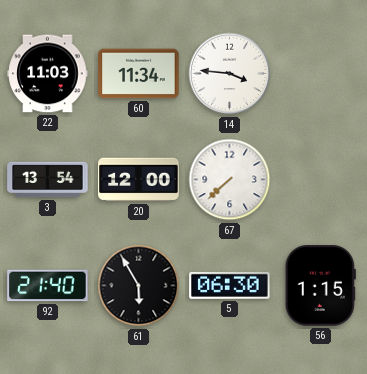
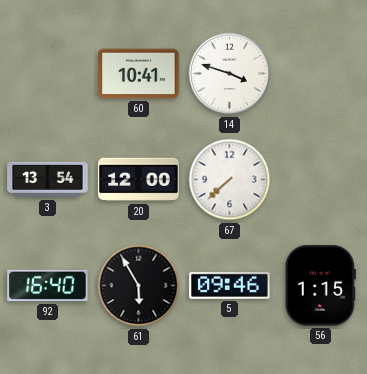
22: 11:03 -> none
60: 11:34 -> 10:41
14: 3:46 -> 3:48
92: 21:40 -> 16:40
5: 06:30 -> 09:46
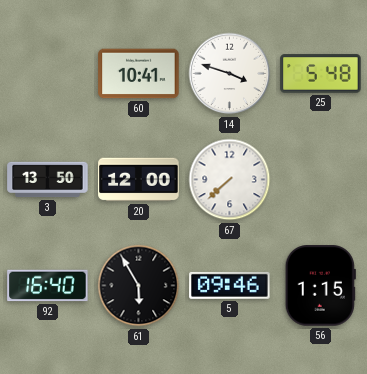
25: none -> 5:48
3: 13:54 -> 13:50
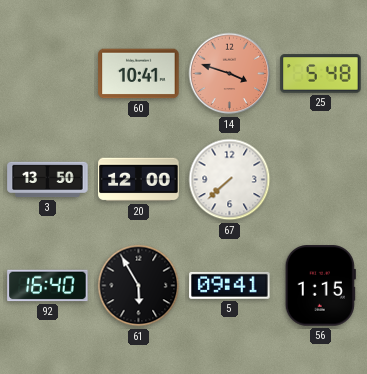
14 dial: white -> salmon
5: 09:46 -> 09:41
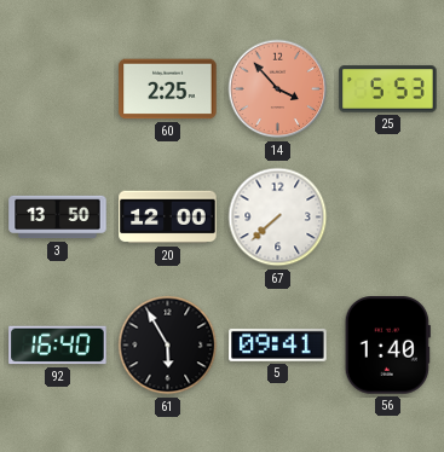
60: 10:41 -> 2:25
14: 3:48 -> 3:53
25: 5:48 -> 5:53
56: 1:15 -> 1:40
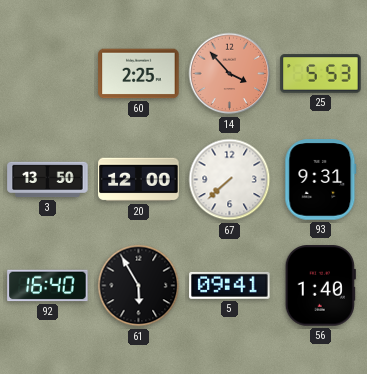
93: none -> 9:31
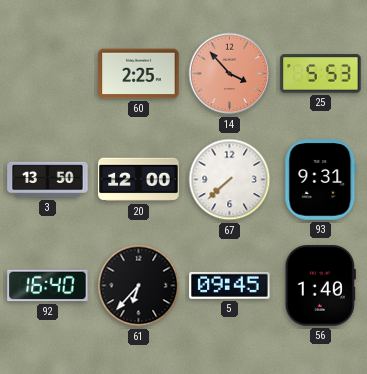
61: 5:55 -> 6:37
5: 09:41 -> 09:45
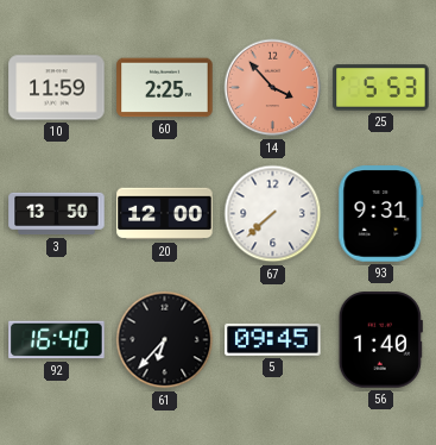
10: none -> 11:59
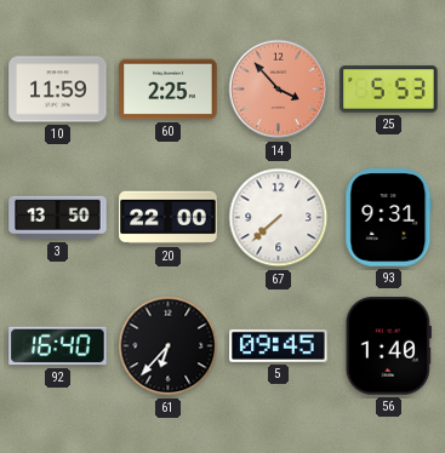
20: 12:00 -> 22:00
